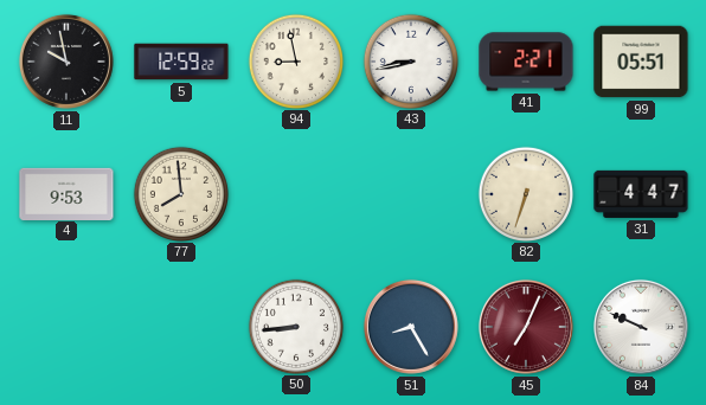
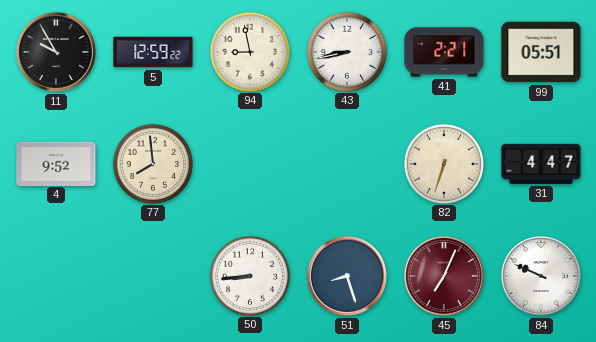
11: 9:58 -> 9:55
4: 9:53 -> 9:52
51: 8:25 -> 8:27
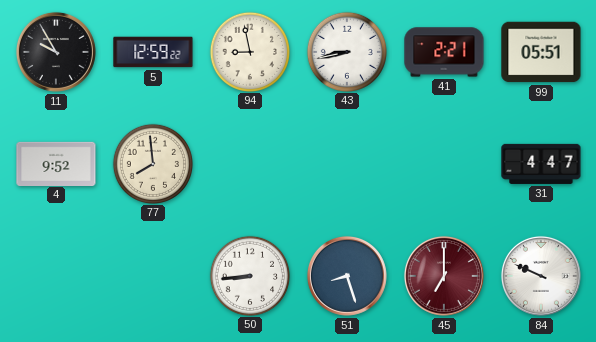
82: 6:33 -> none
45: 7:04 -> 7:00
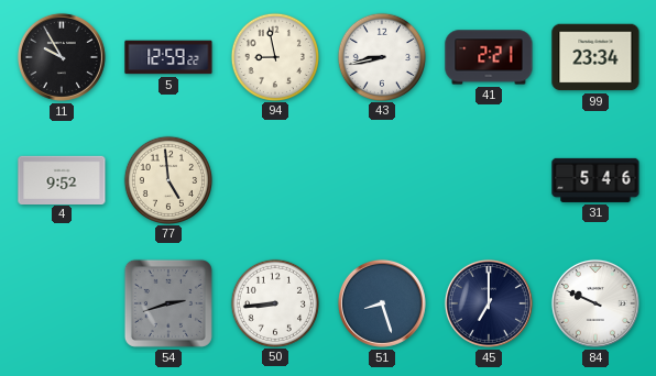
99: 05:51 -> 23:34
77: 7:59 -> 4:59
31: 4:47 -> 5:46
54: none -> 2:42
45 dial: burgundy -> navy
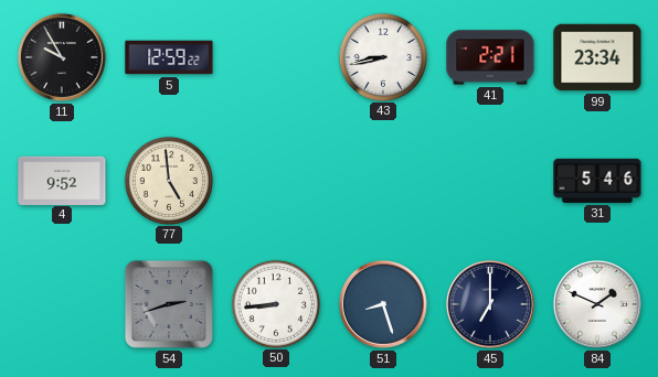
94: 8:58 -> none
84: 9:49 -> 1:49
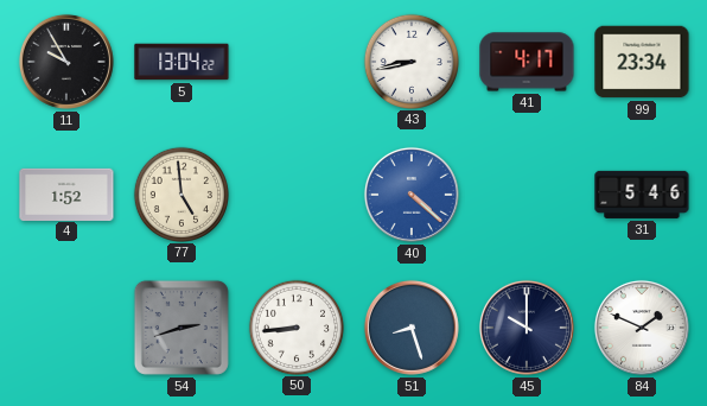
5: 12:59 -> 13:04
41: 2:21 -> 4:17
4: 9:52 -> 1:52
40: none -> 4:22
45: 7:00 -> 10:00
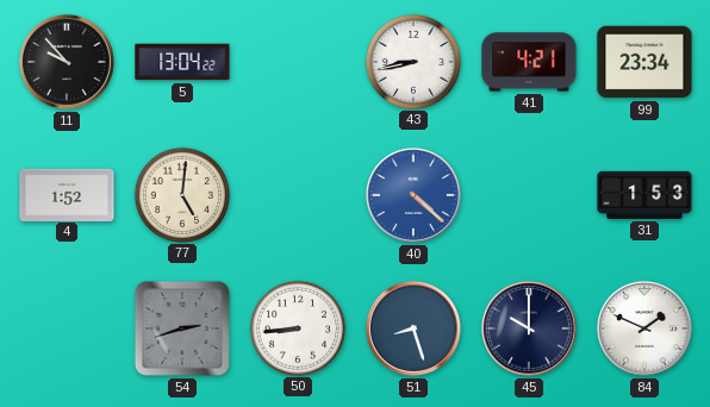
11: 9:55 -> 9:53
41: 4:17 -> 4:21
77: 4:59 -> 5:01
31: 5:46 -> 1:53
